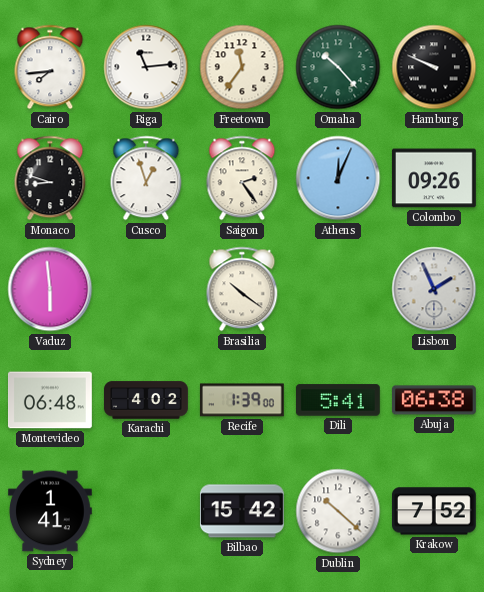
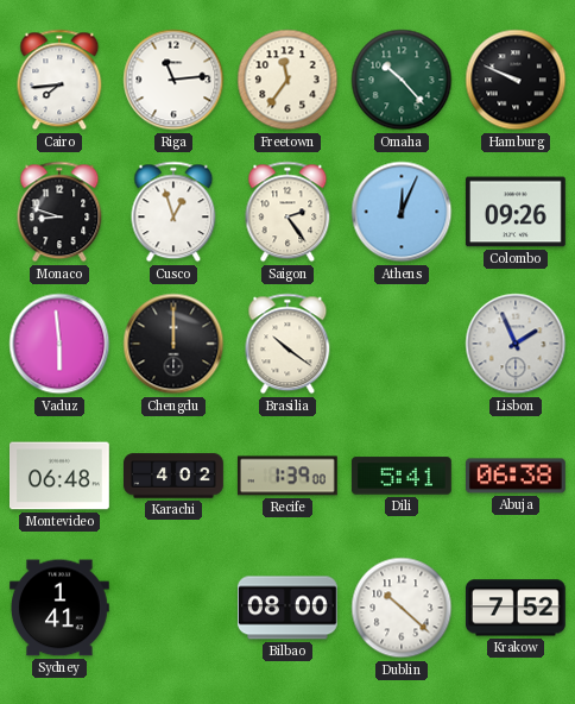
Chengdu: none -> 12:00
Bilbao: 15:42 -> 08:00
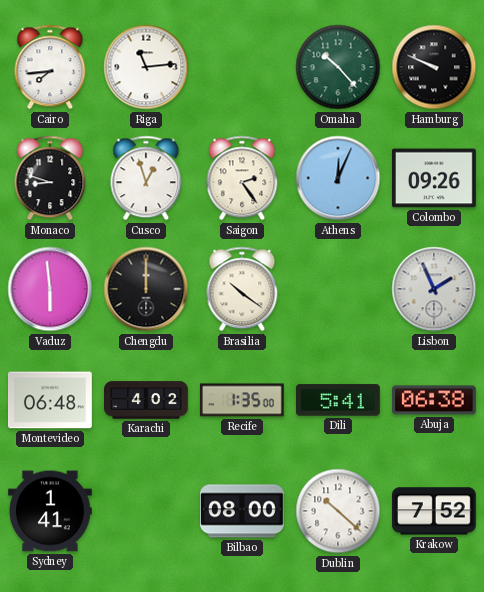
Freetown: 11:36 -> none
Recife: 1:39 -> 1:35
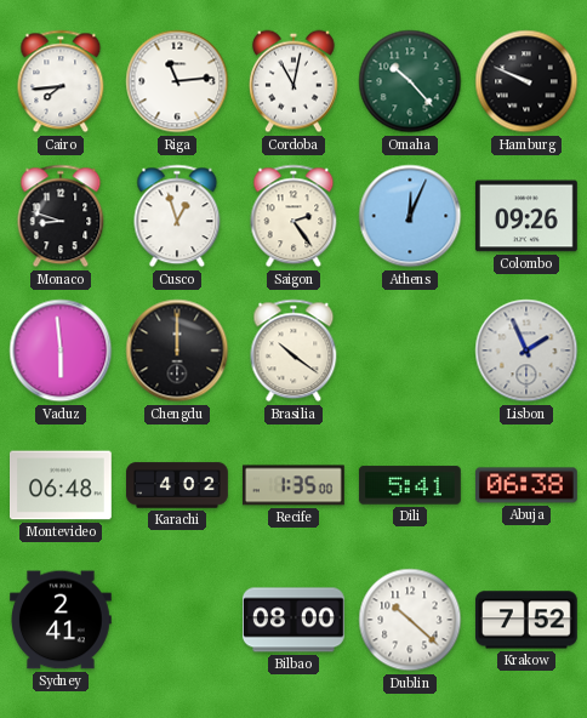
Cordoba: none -> 11:02
Sydney: 1:41 -> 2:41
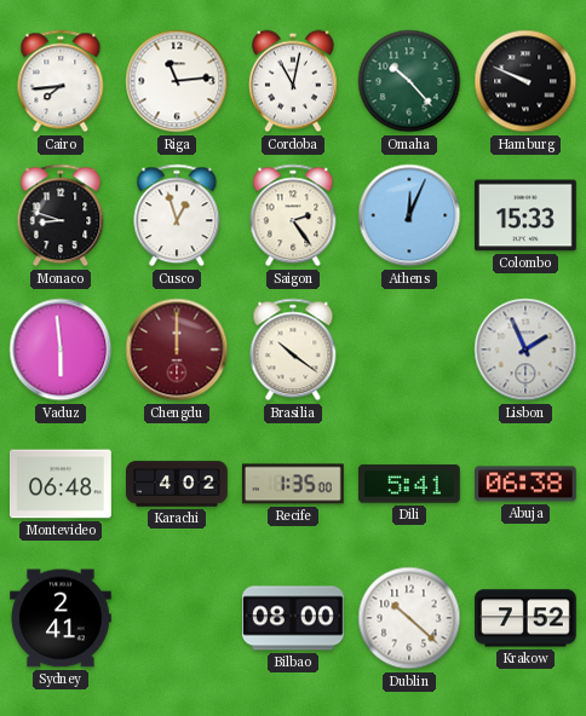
Colombo: 09:26 -> 15:33
Chengdu dial: black -> burgundy
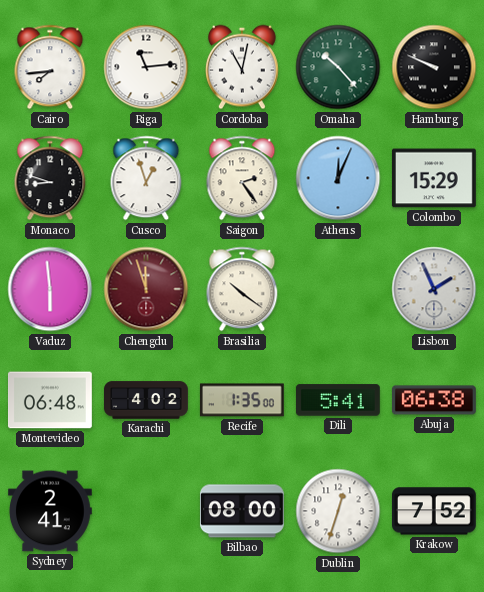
Colombo: 15:33 -> 15:29
Chengdu: 12:00 -> 11:57
Dublin: 10:22 -> 12:33
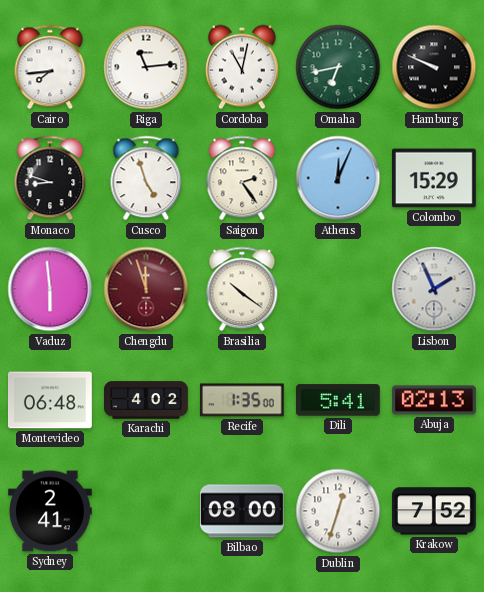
Omaha: 10:23 -> 6:43
Cusco: 12:57 -> 4:57
Abuja: 06:38 -> 02:13
